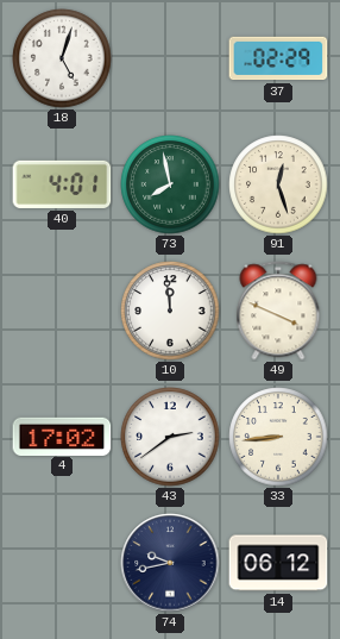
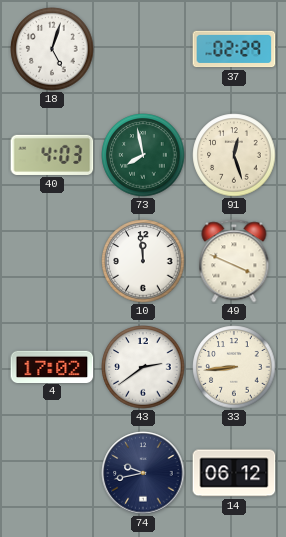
40: 4:01 -> 4:03
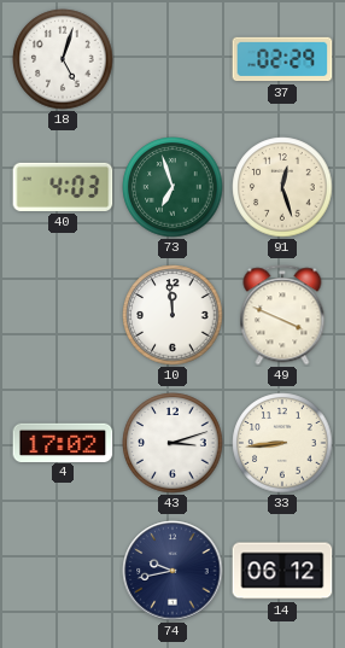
73: 7:58 -> 6:57
43: 2:39 -> 3:12
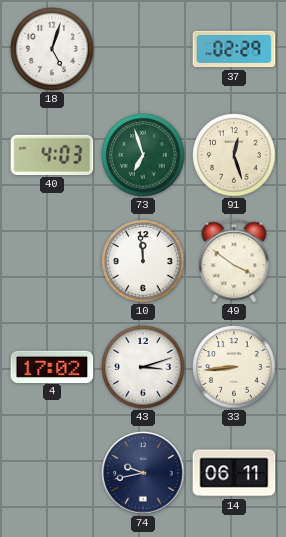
49: 3:49 -> 3:51
14: 06:12 -> 06:11
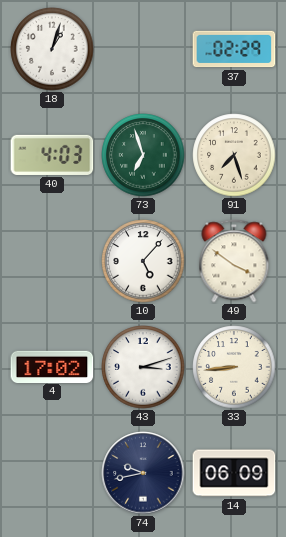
18: 5:03 -> 1:03
91: 12:27 -> 7:27
10: 11:59 -> 5:07
14: 06:11 -> 06:09
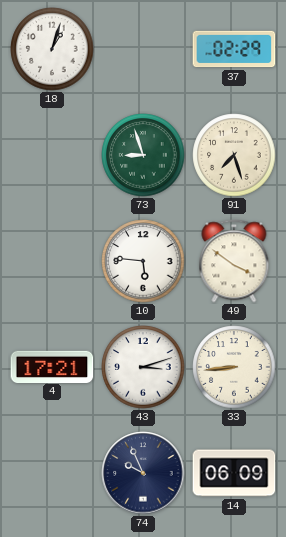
40: 4:03 -> none
73: 6:57 -> 8:57
10: 5:07 -> 5:46
4: 17:02 -> 17:21
74: 9:43 -> 9:56
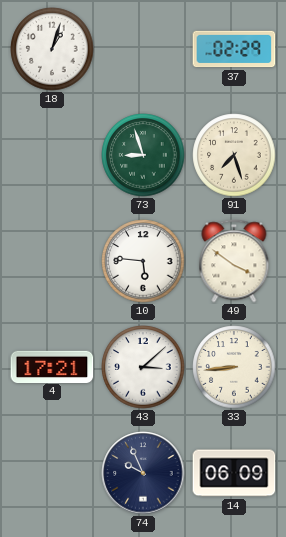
43: 3:12 -> 3:08
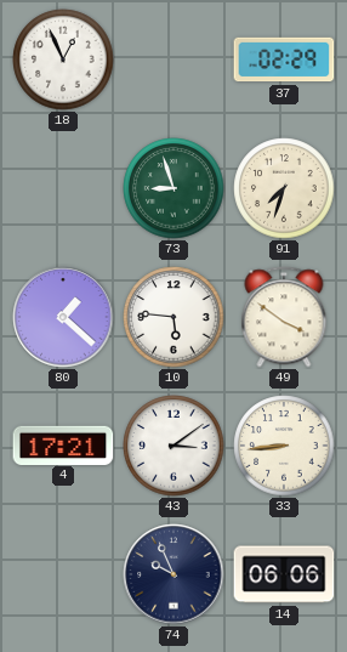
18: 1:03 -> 12:56
91: 7:27 -> 7:33
80: none -> 1:22
43: 3:08 -> 3:09
14: 06:09 -> 06:06
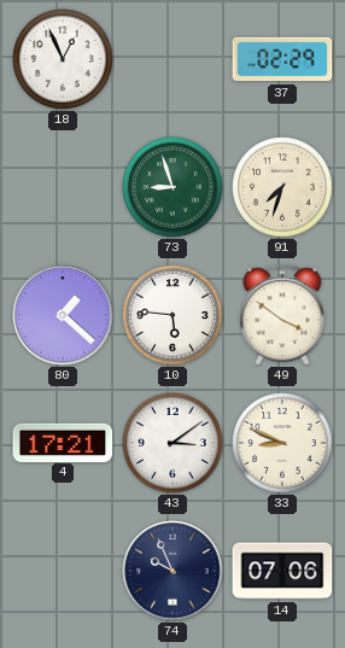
33: 8:44 -> 8:49
14: 06:06 -> 07:06
